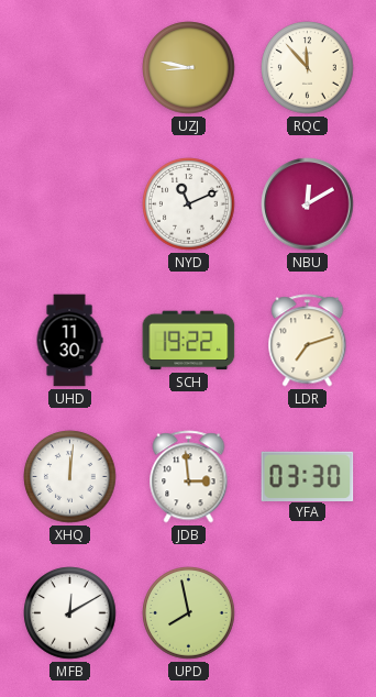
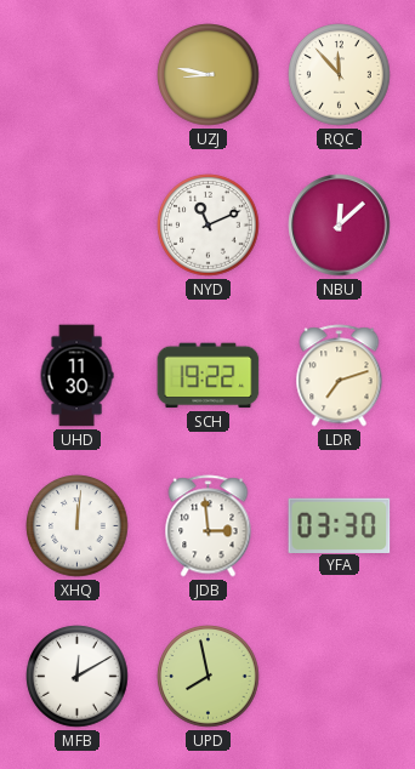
NBU: 12:10 -> 12:08
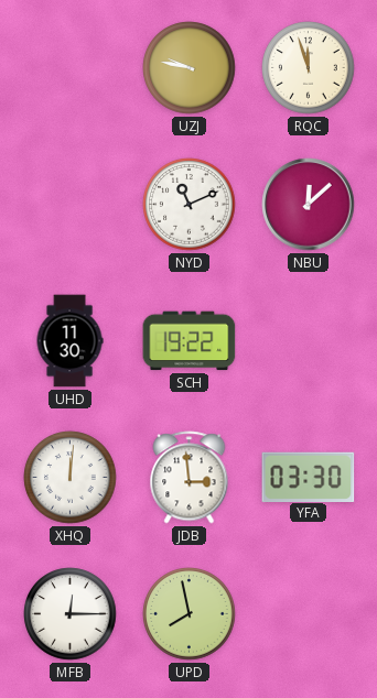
UZJ: 8:47 -> 9:47
RQC: 11:53 -> 11:57
LDR: 7:12 -> none
MFB: 12:10 -> 12:15
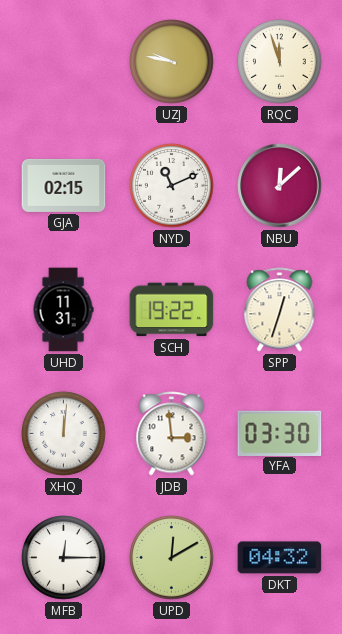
GJA: none -> 02:15
UHD: 11:30 -> 11:31
SPP: none -> 12:33
UPD: 7:58 -> 12:10
DKT: none -> 04:32
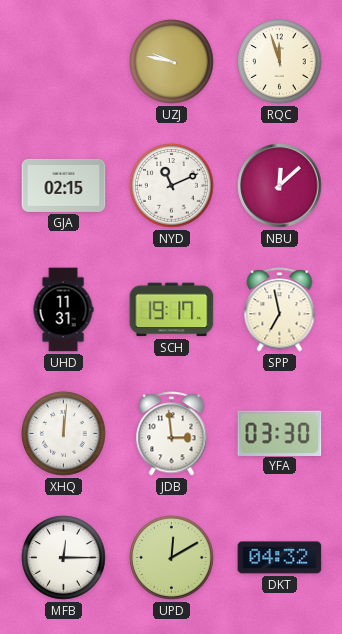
SCH: 19:22 -> 19:17
SPP: 12:33 -> 6:58
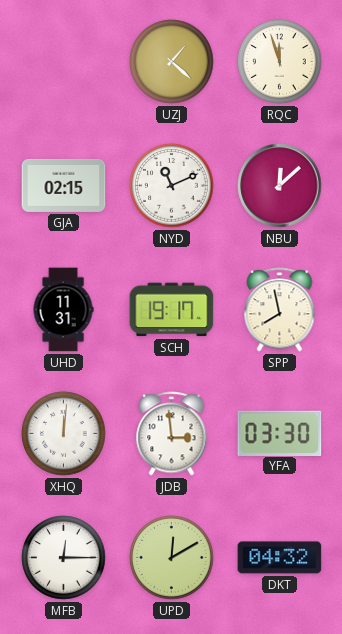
UZJ: 9:47 -> 1:22
SPP: 6:58 -> 7:58
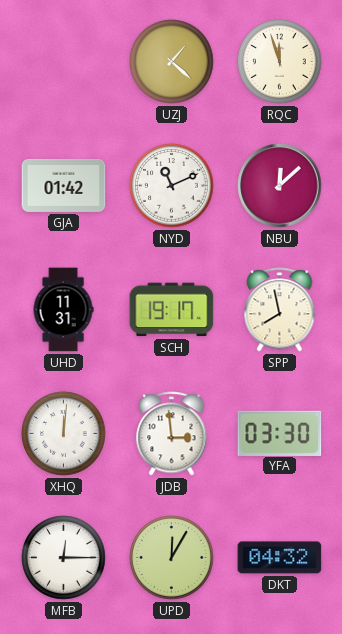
GJA: 02:15 -> 01:42
UPD: 12:10 -> 12:05
